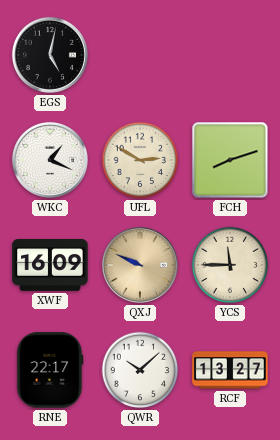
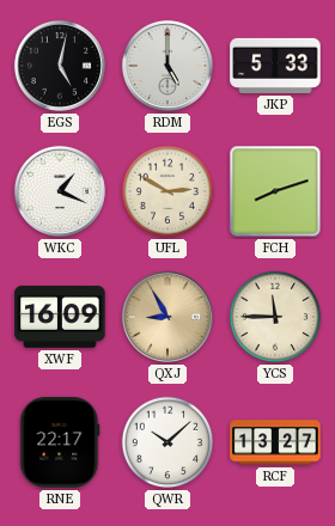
RDM: none -> 5:00
JKP: none -> 5:33
QXJ: 9:49 -> 8:55
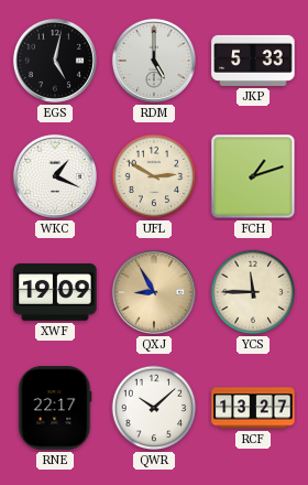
FCH: 8:12 -> 1:12
XWF: 16:09 -> 19:09
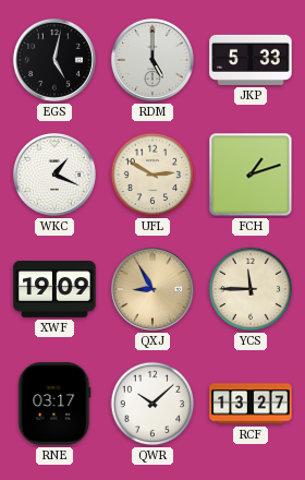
RNE: 22:17 -> 03:17
